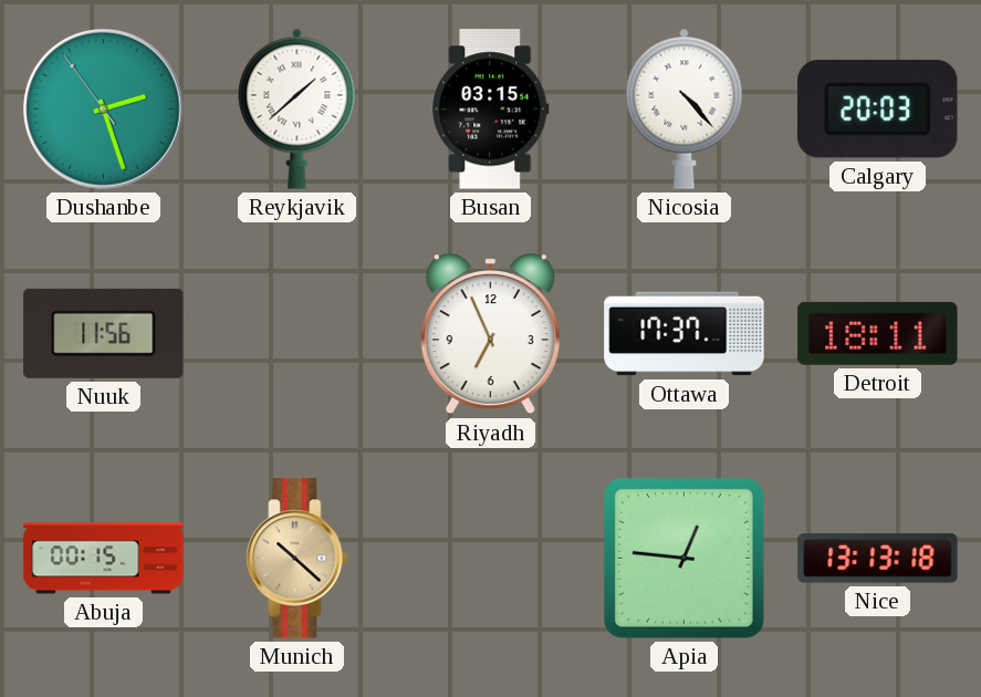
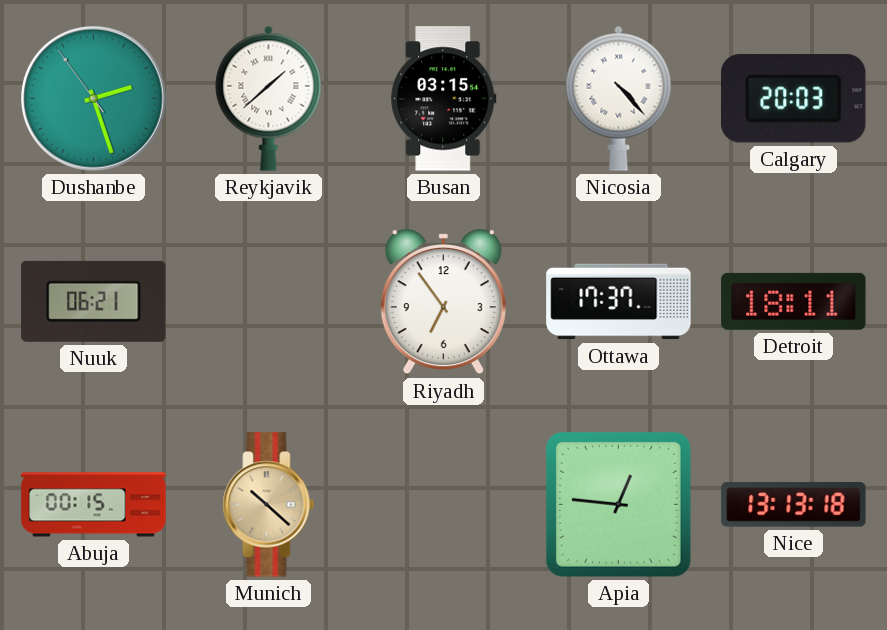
Nuuk: 11:56 -> 06:21
Riyadh: 6:56 -> 6:54
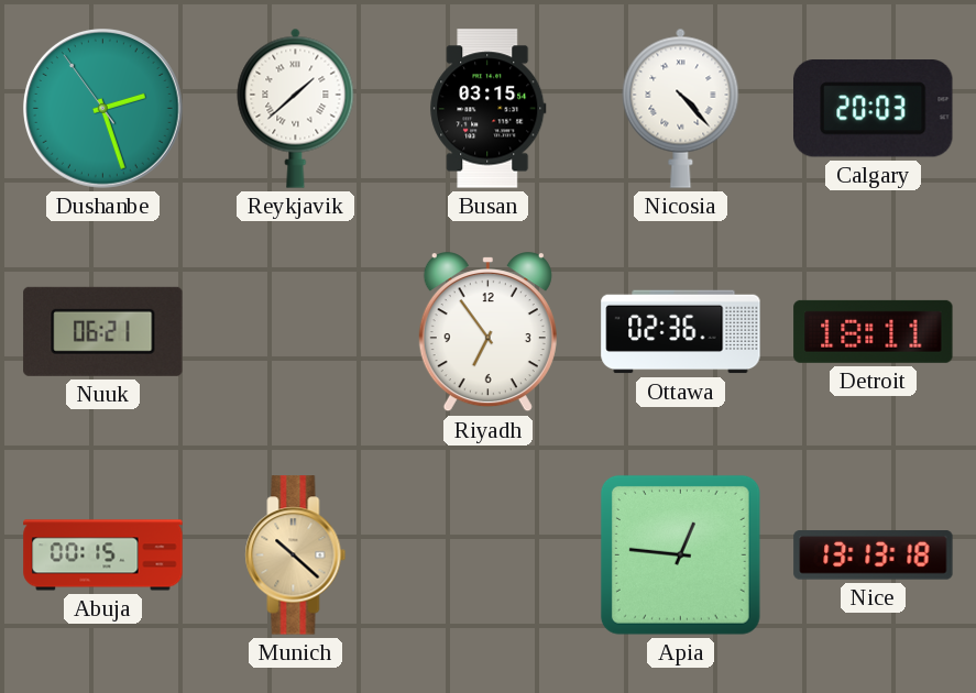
Ottawa: 17:37 -> 02:36
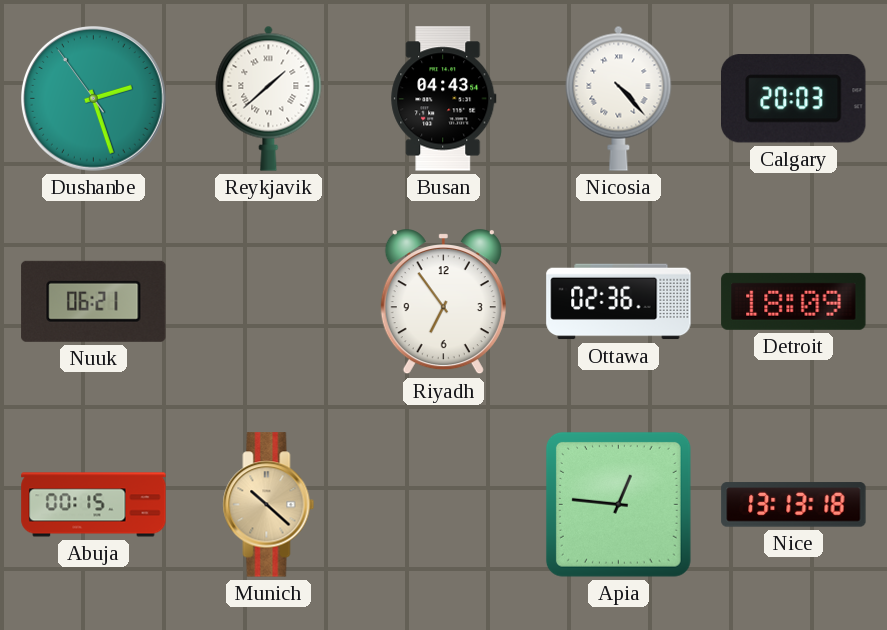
Busan: 03:15 -> 04:43
Detroit: 18:11 -> 18:09
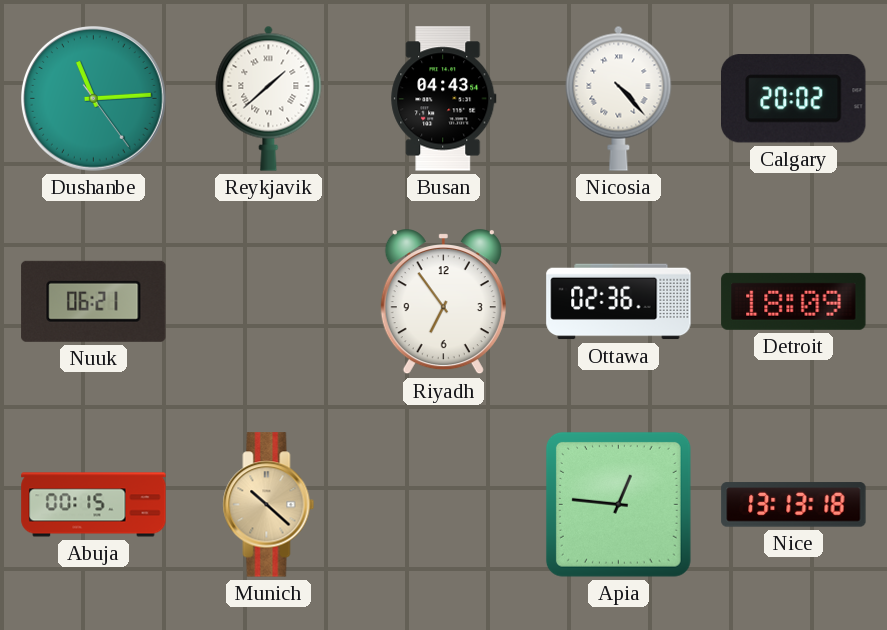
Dushanbe: 2:26 -> 11:14
Calgary: 20:03 -> 20:02
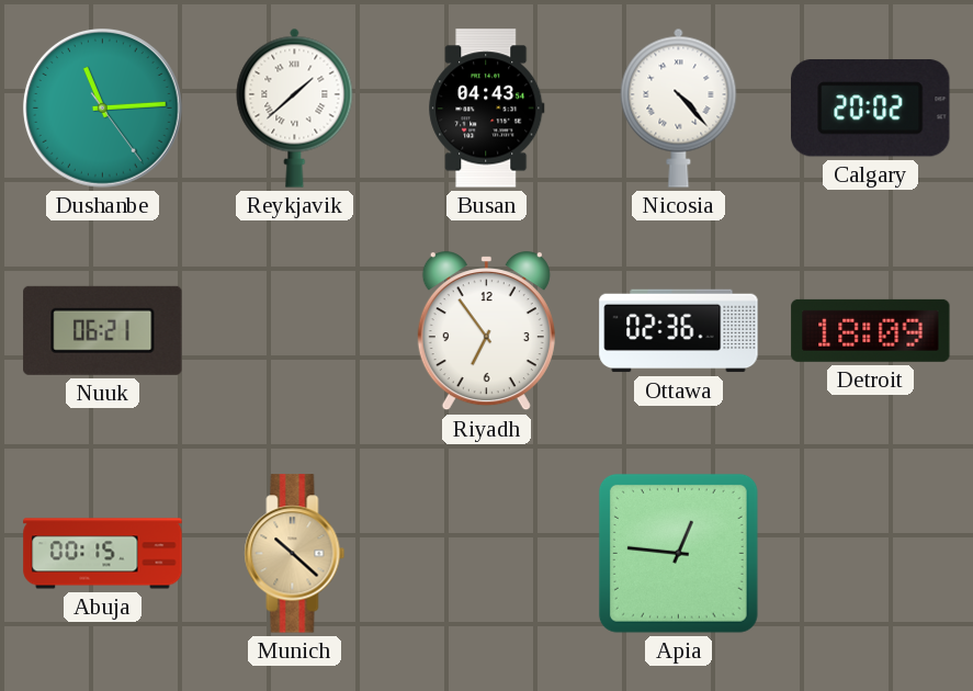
Nice: 13:13 -> none
